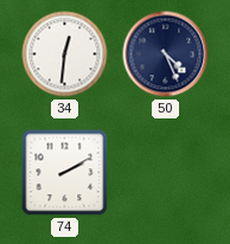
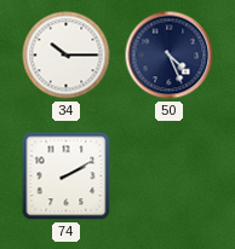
34: 12:31 -> 10:15
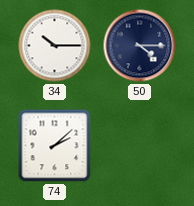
50: 4:26 -> 4:15
74: 2:10 -> 2:08
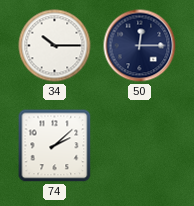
50: 4:15 -> 12:15
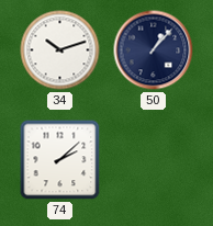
34: 10:15 -> 10:12
50: 12:15 -> 1:07
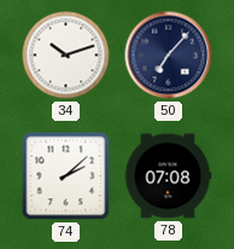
50: 1:07 -> 7:07
78: none -> 07:08
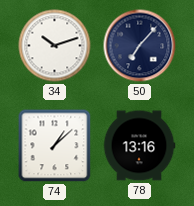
74: 2:08 -> 1:08
78: 07:08 -> 13:16
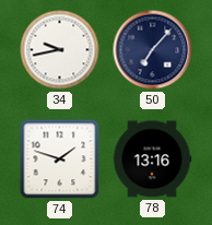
34: 10:12 -> 9:43
74: 1:08 -> 1:48
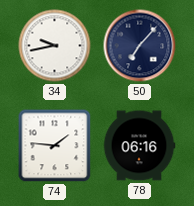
74: 1:48 -> 1:46
78: 13:16 -> 06:16
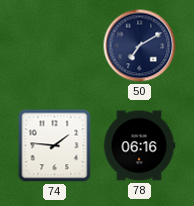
34: 9:43 -> none
50: 7:07 -> 7:10
